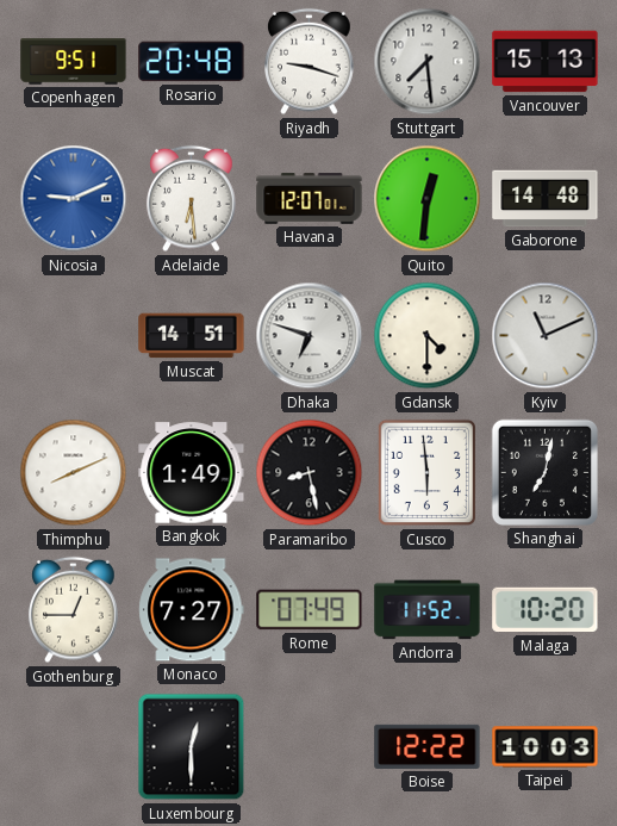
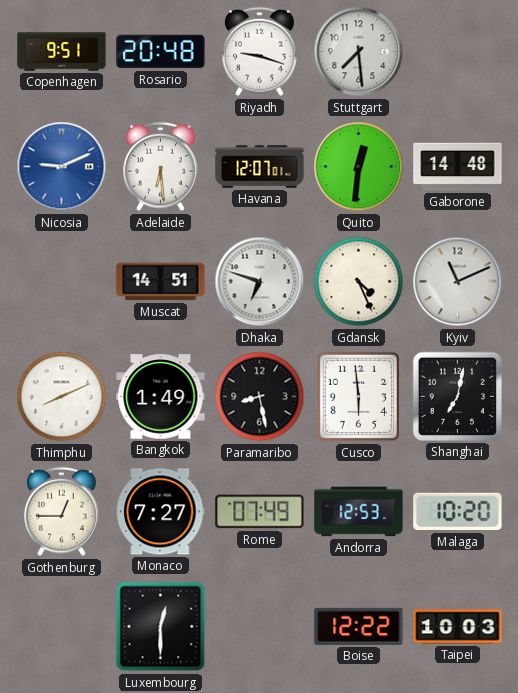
Vancouver: 15:13 -> none
Gdansk: 4:30 -> 4:26
Andorra: 11:52 -> 12:53
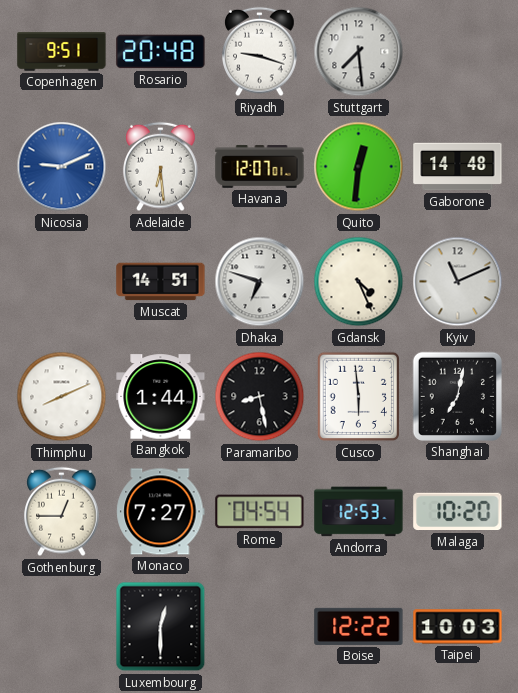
Bangkok: 1:49 -> 1:44
Rome: 07:49 -> 04:54
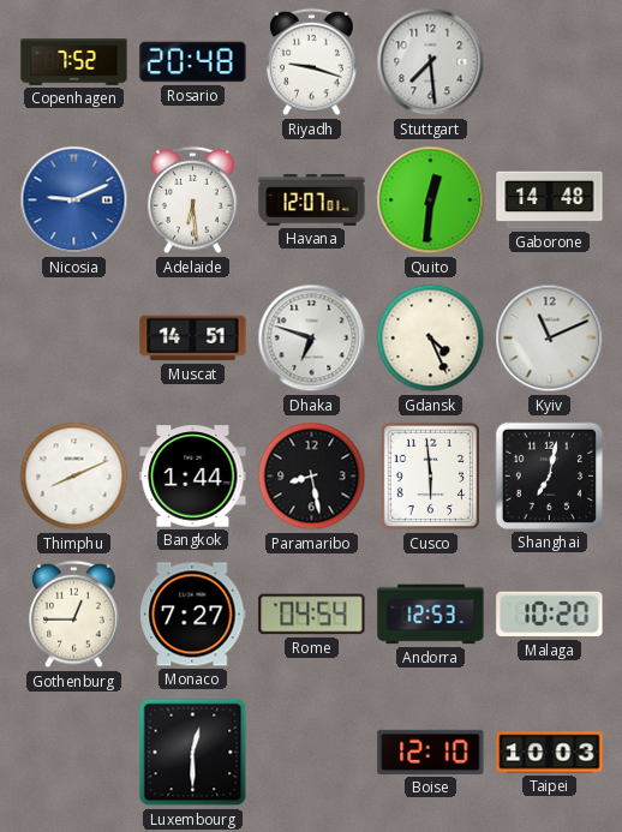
Copenhagen: 9:51 -> 7:52
Boise: 12:22 -> 12:10
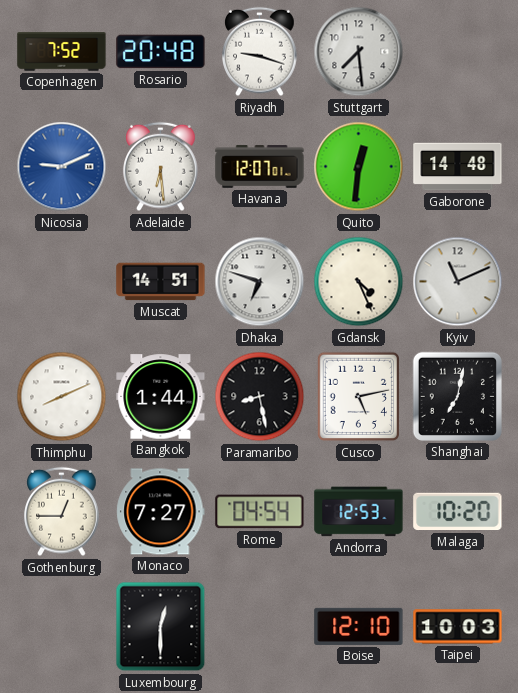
Cusco: 5:59 -> 5:13
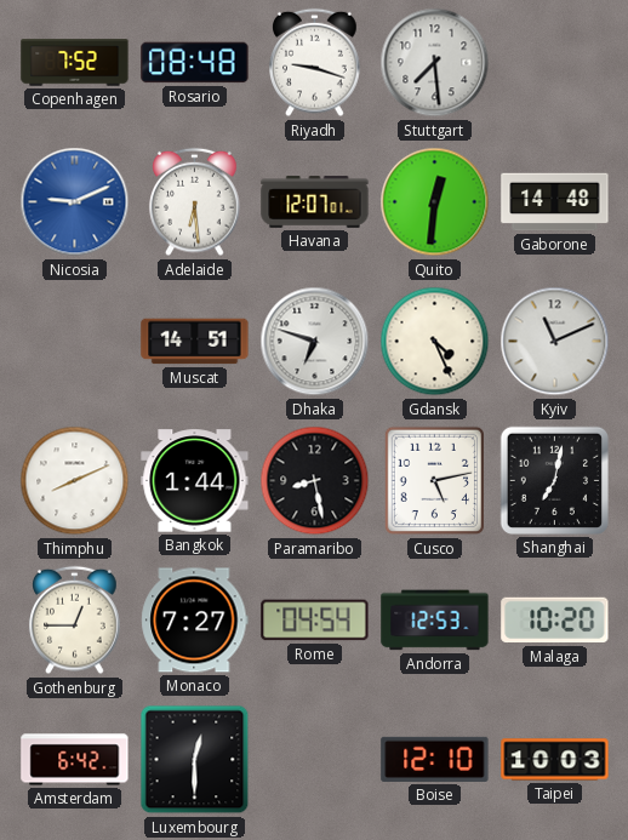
Rosario: 20:48 -> 08:48
Amsterdam: none -> 6:42
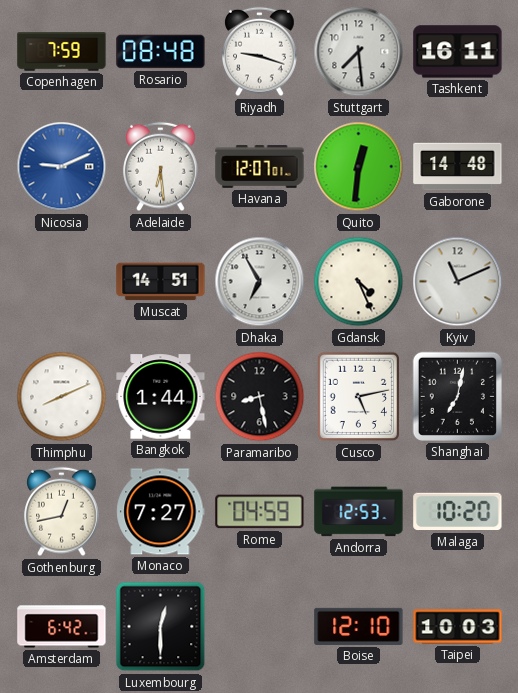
Copenhagen: 7:52 -> 7:59
Tashkent: none -> 16:11
Dhaka: 6:48 -> 6:55
Gothenburg: 12:45 -> 12:43
Rome: 04:54 -> 04:59
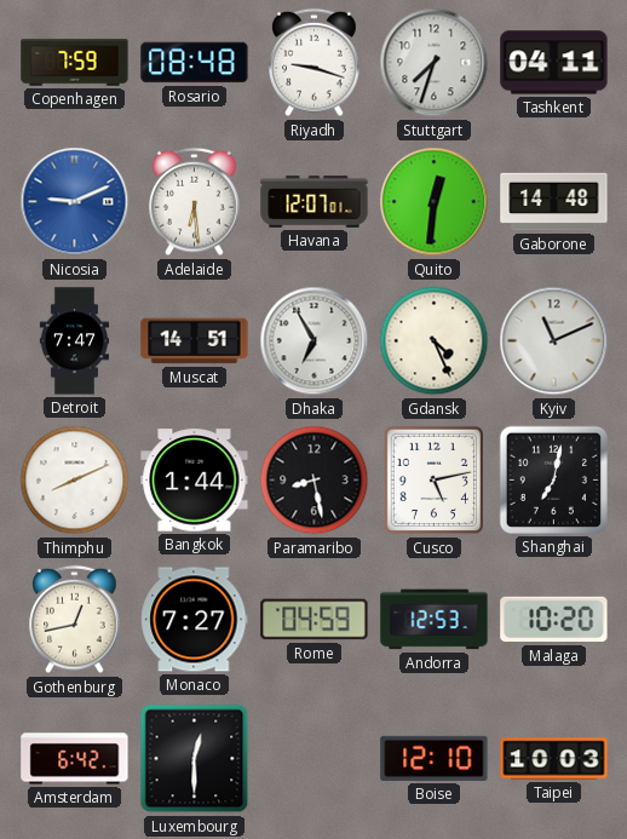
Stuttgart: 7:29 -> 7:33
Tashkent: 16:11 -> 04:11
Detroit: none -> 7:47
